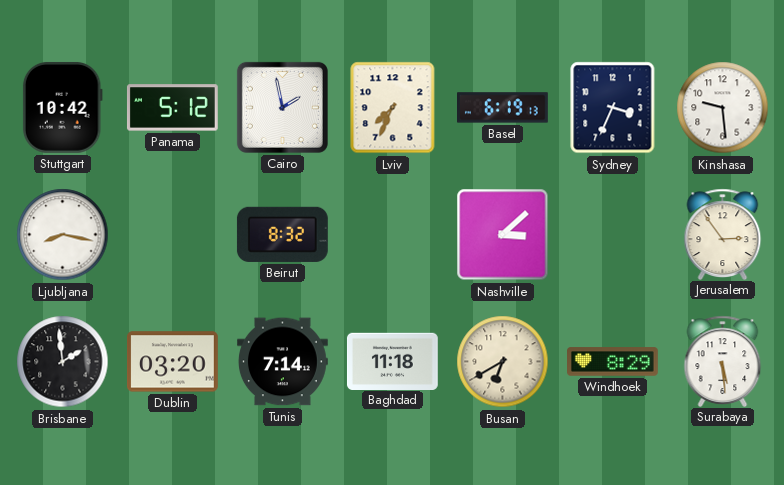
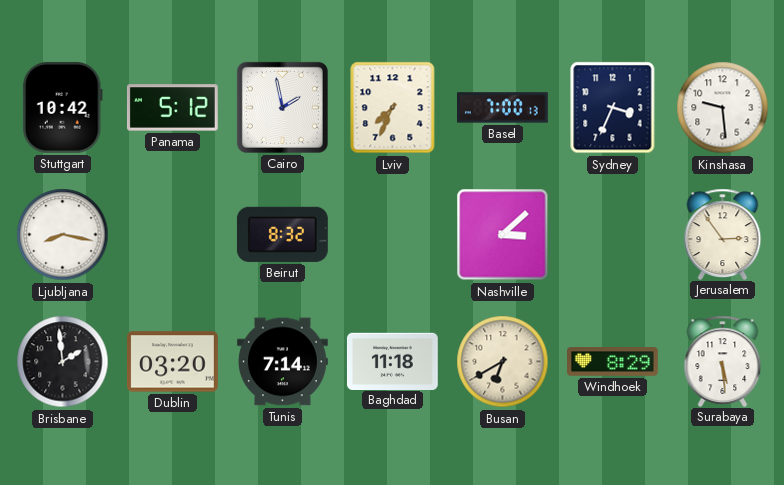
Basel: 6:19 -> 7:00
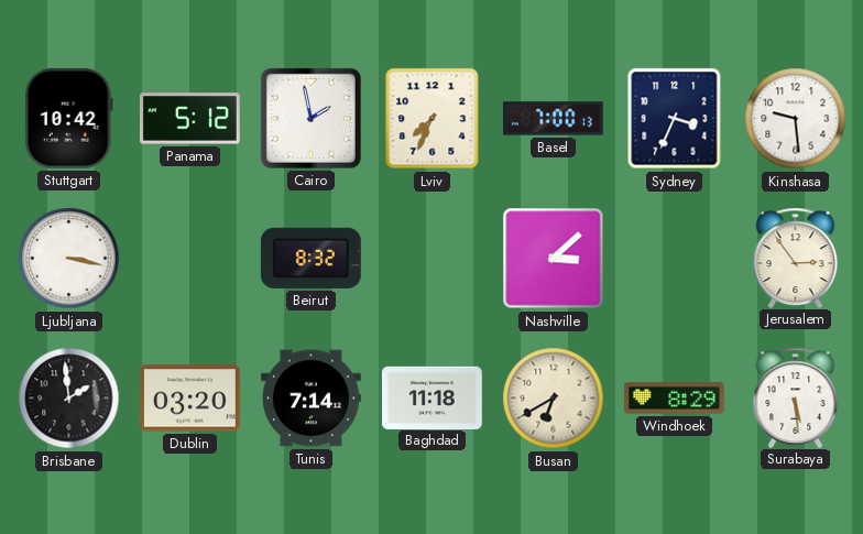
Ljubljana: 8:17 -> 3:17
